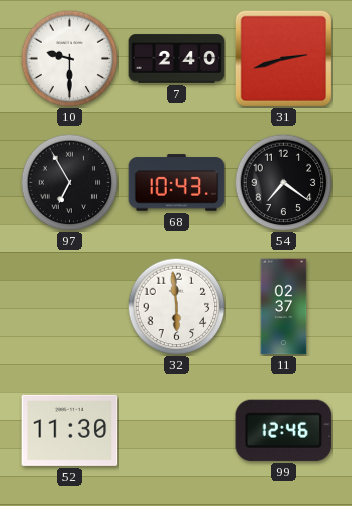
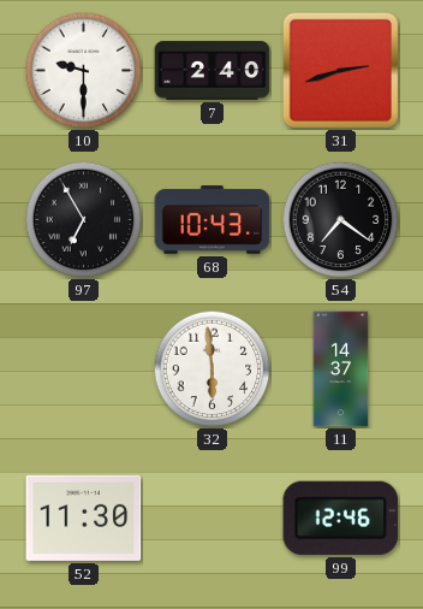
11: 02:37 -> 14:37
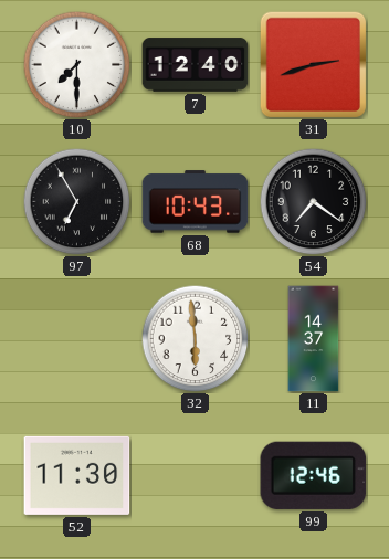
10: 9:30 -> 7:30
7: 2:40 -> 12:40
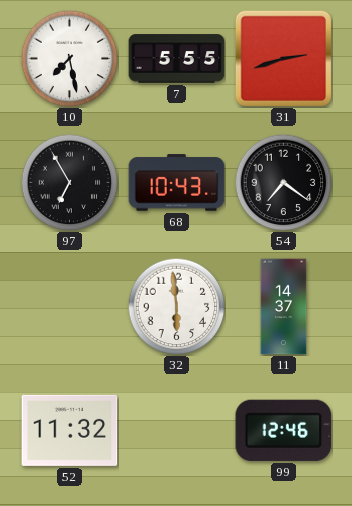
10: 7:30 -> 7:28
7: 12:40 -> 5:55
52: 11:30 -> 11:32
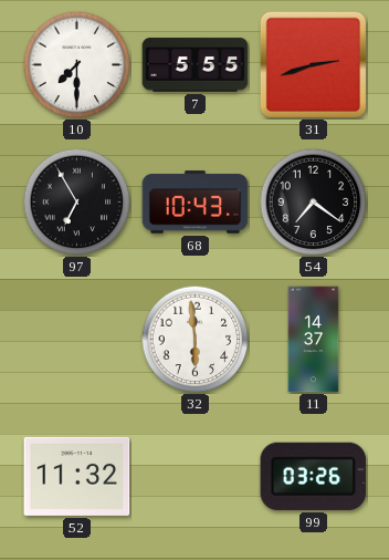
10: 7:28 -> 7:30
99: 12:46 -> 03:26
